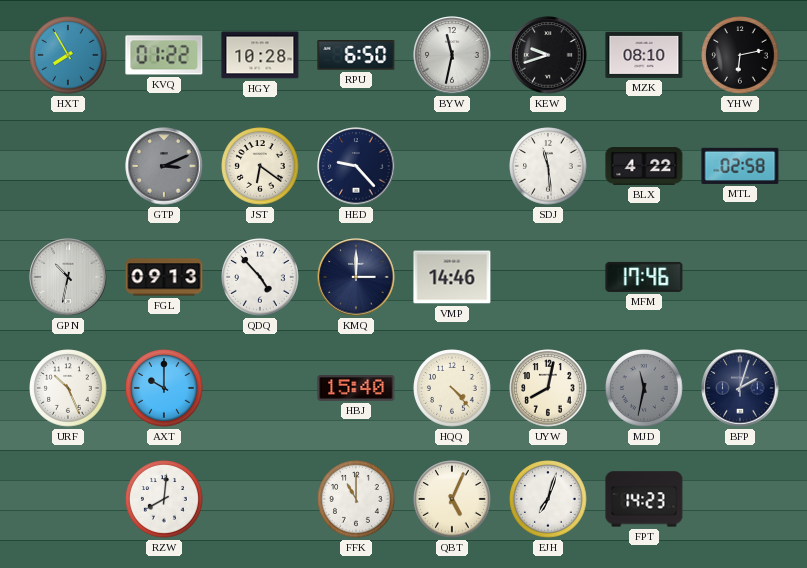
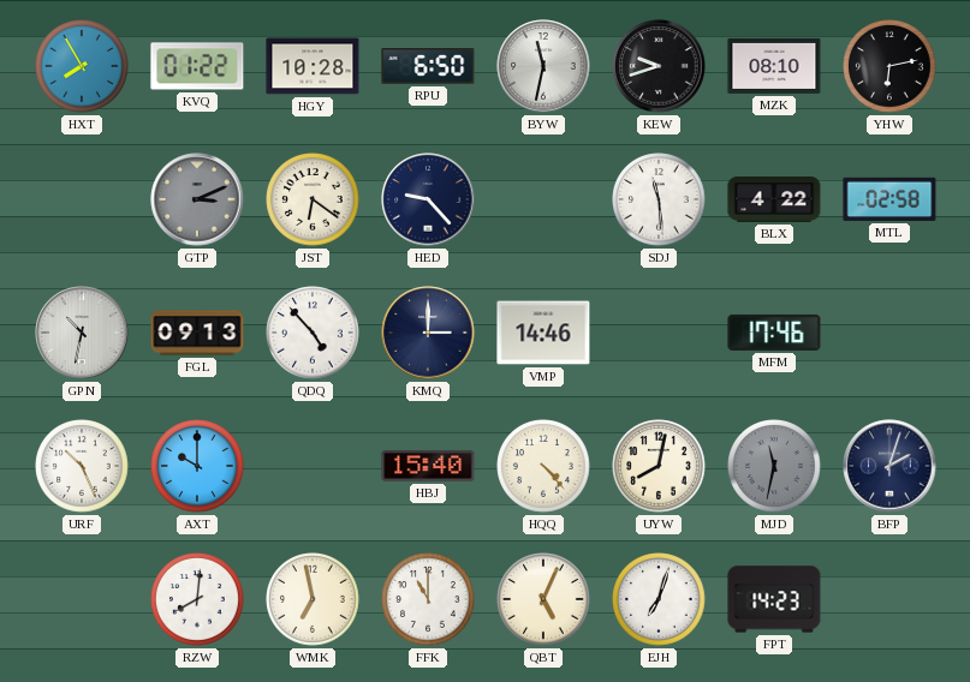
WMK: none -> 6:58
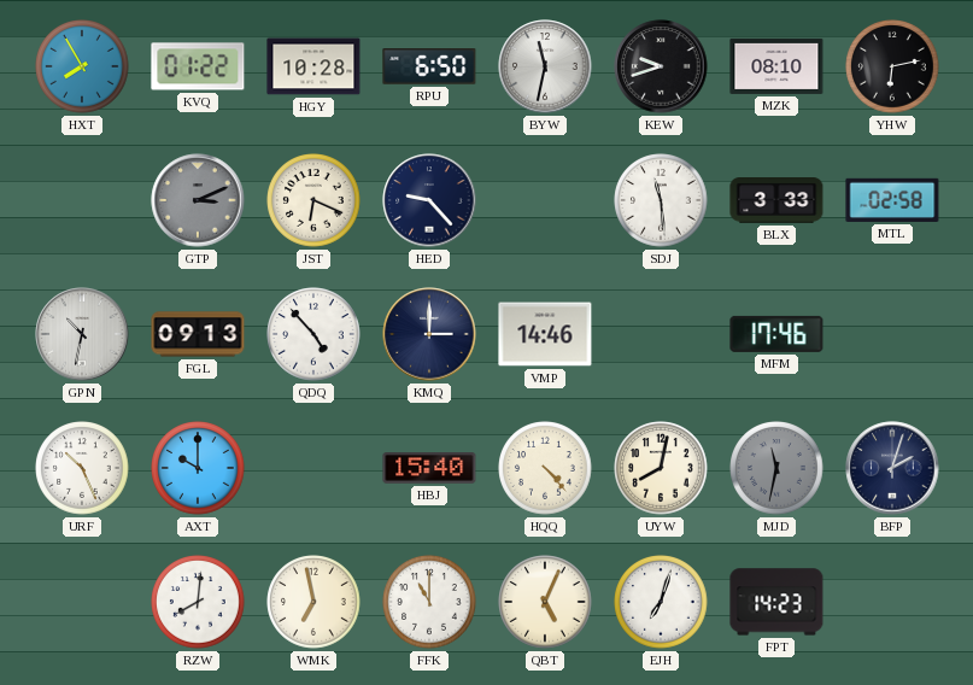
JST: 6:21 -> 6:19
BLX: 4:22 -> 3:33
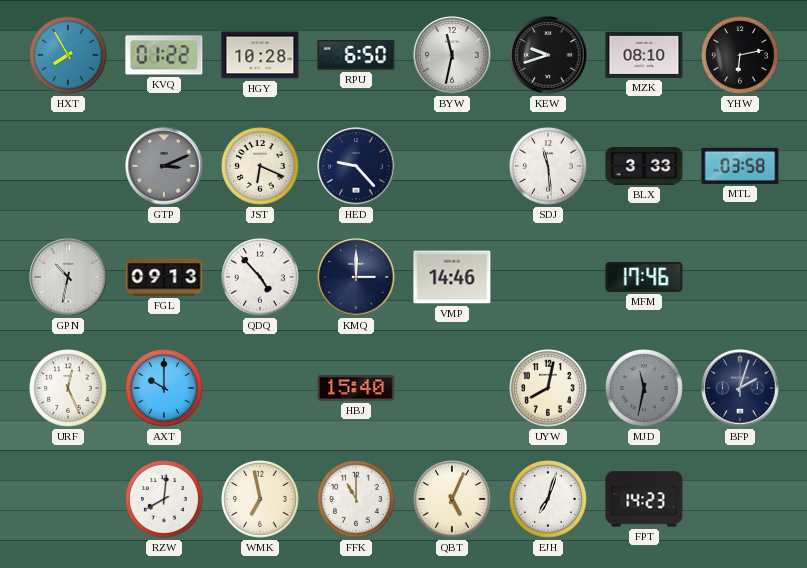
MTL: 02:58 -> 03:58
URF: 10:26 -> 12:26
HQQ: 4:23 -> none
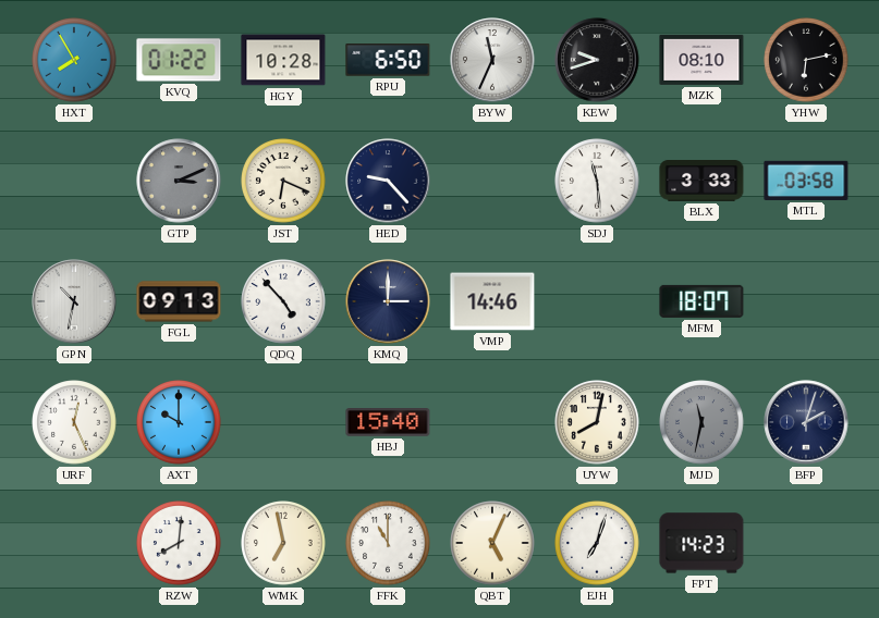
BYW: 11:32 -> 11:34
MFM: 17:46 -> 18:07
